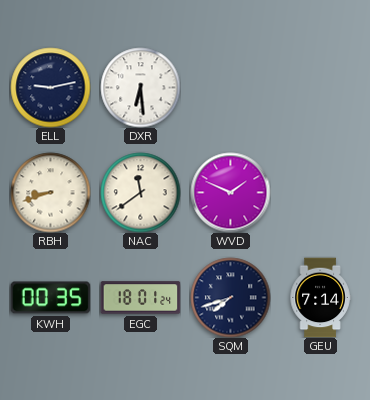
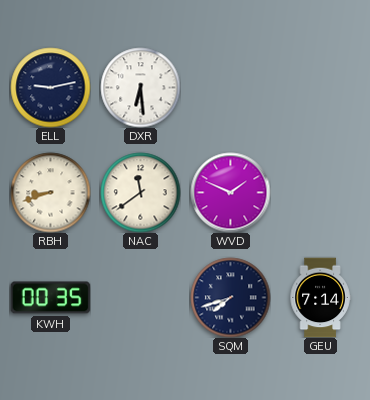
EGC: 18:01 -> none
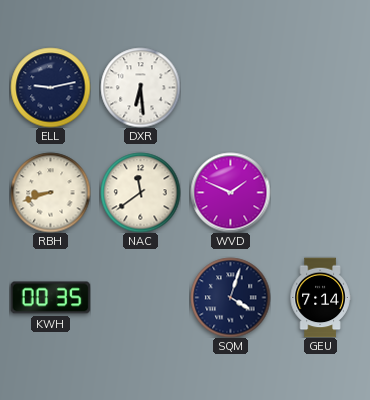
SQM: 7:42 -> 4:03
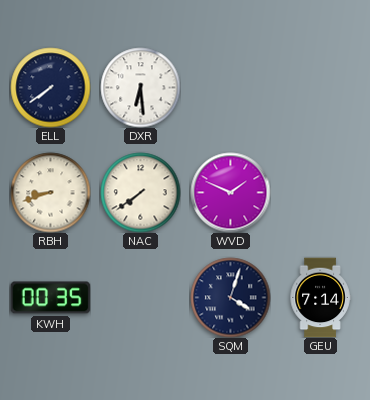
ELL: 9:13 -> 7:39
NAC: 11:39 -> 7:39
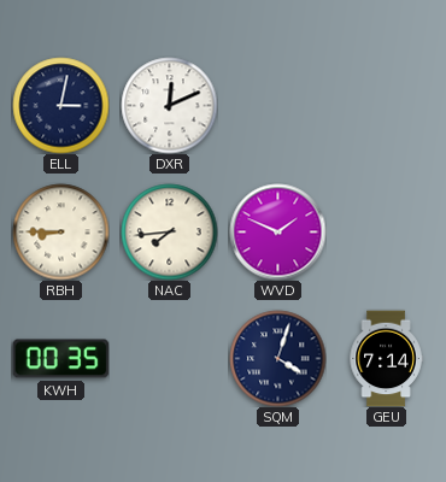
ELL: 7:39 -> 3:02
DXR: 6:29 -> 12:11
RBH: 8:42 -> 8:45
NAC: 7:39 -> 7:44
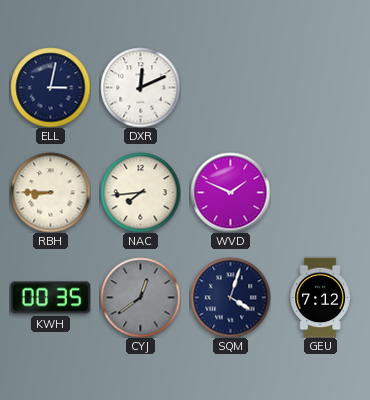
CYJ: none -> 12:39
GEU: 7:14 -> 7:12
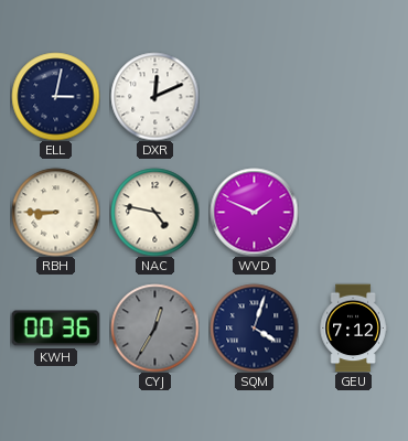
NAC: 7:44 -> 4:47
KWH: 00:35 -> 00:36
CYJ: 12:39 -> 12:35
